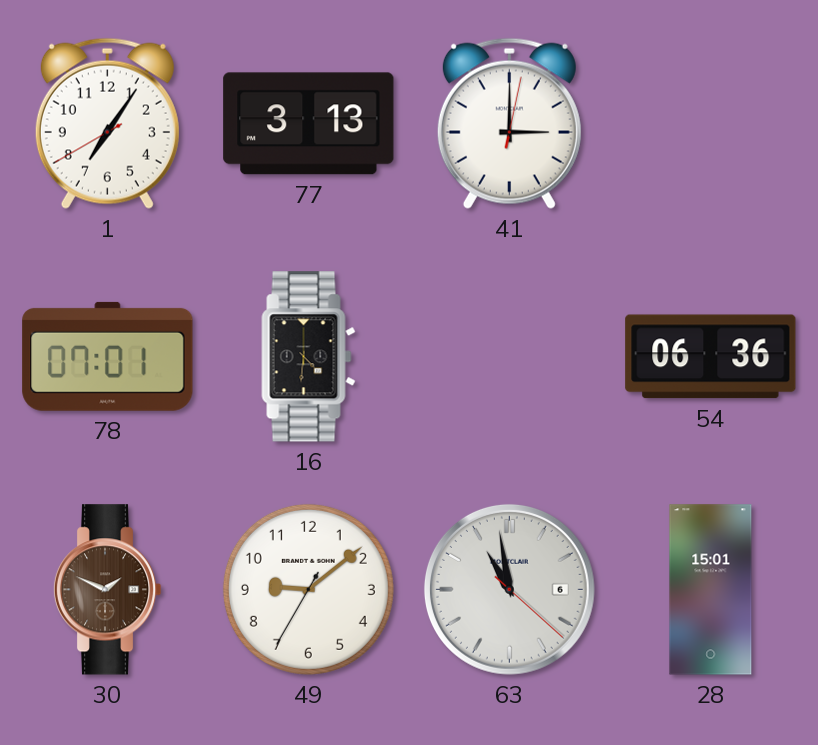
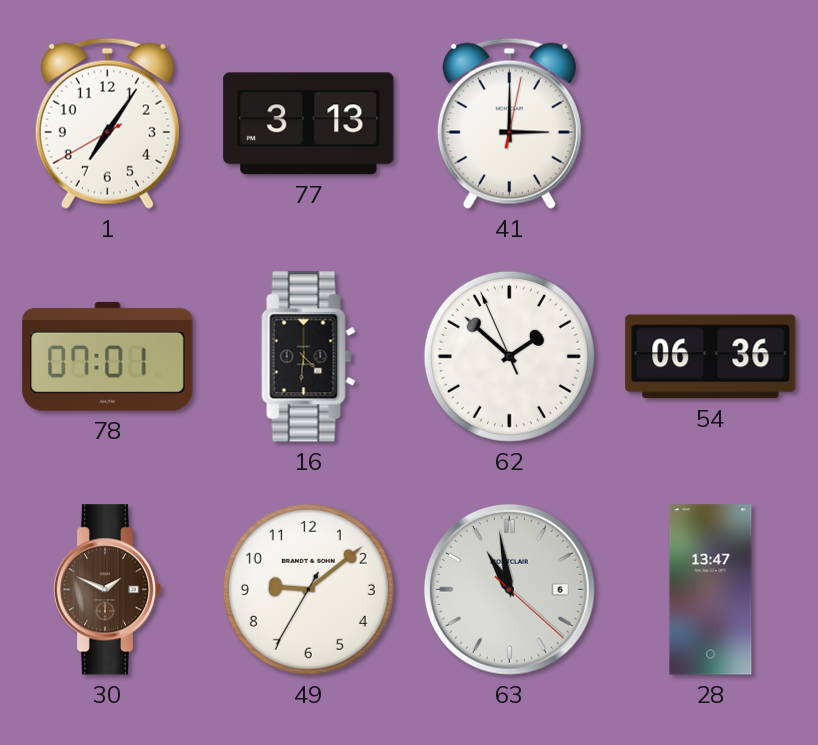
62: none -> 1:51
28: 15:01 -> 13:47
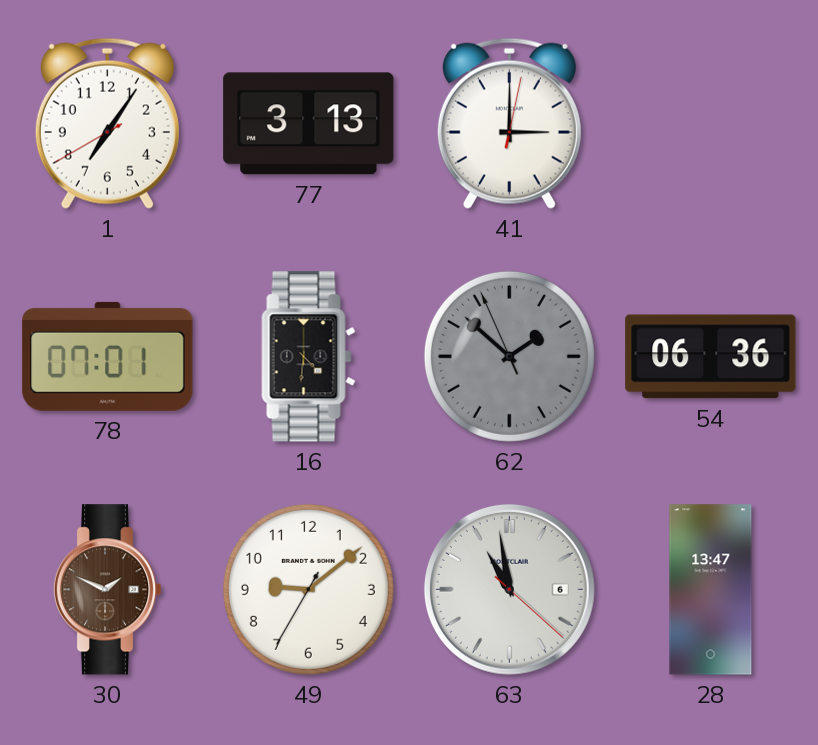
62 dial: white -> grey
